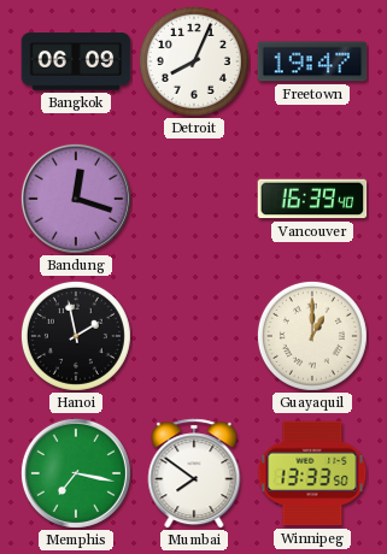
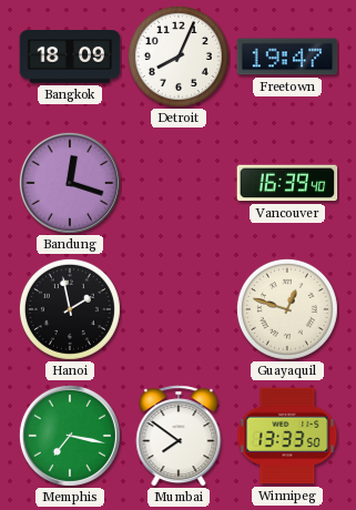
Bangkok: 06:09 -> 18:09
Guayaquil: 1:00 -> 12:48
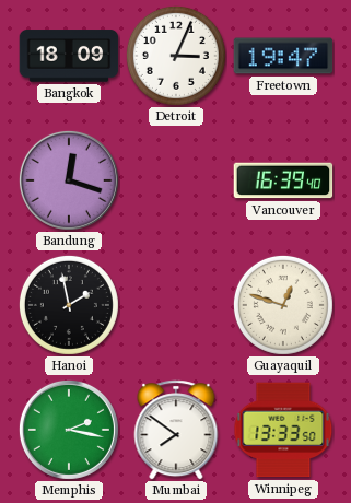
Detroit: 8:04 -> 3:04
Memphis: 7:17 -> 2:17
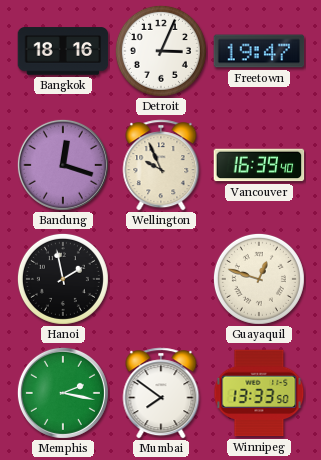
Bangkok: 18:09 -> 18:16
Wellington: none -> 9:56
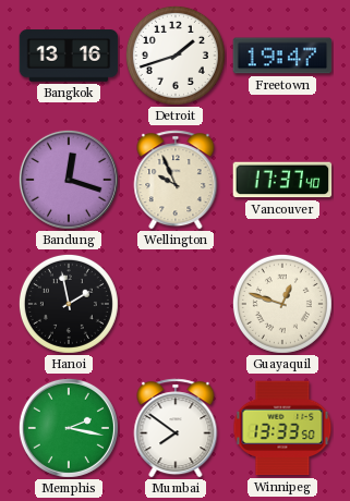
Bangkok: 18:16 -> 13:16
Detroit: 3:04 -> 1:42
Vancouver: 16:39 -> 17:37
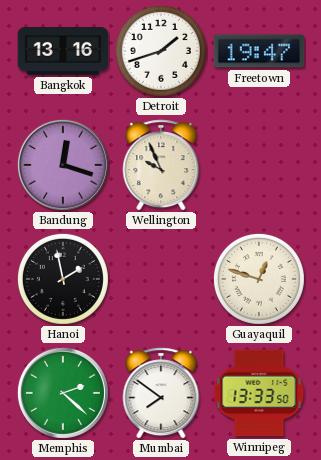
Vancouver: 17:37 -> none
Memphis: 2:17 -> 2:22
